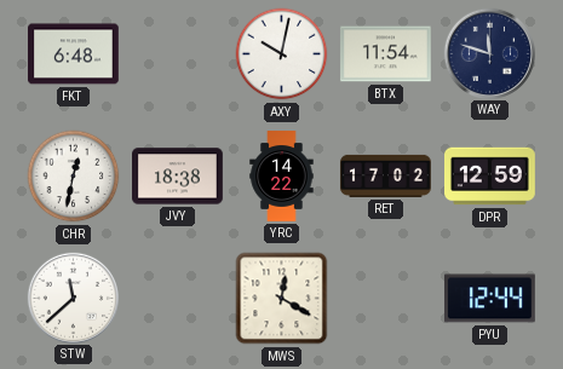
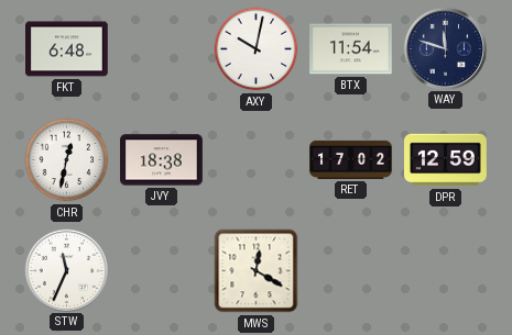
YRC: 14:22 -> none
STW: 11:38 -> 11:34
PYU: 12:44 -> none
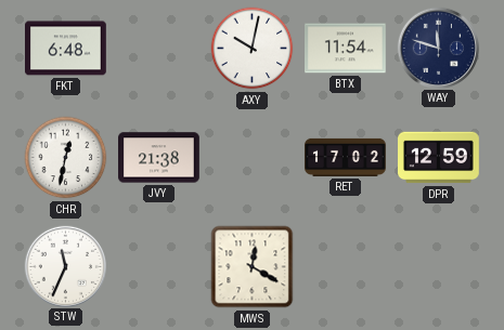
JVY: 18:38 -> 21:38
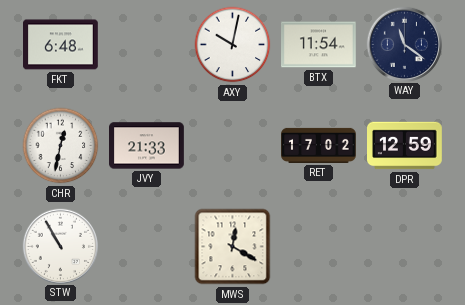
WAY: 11:48 -> 11:21
JVY: 21:38 -> 21:33
STW: 11:34 -> 10:55
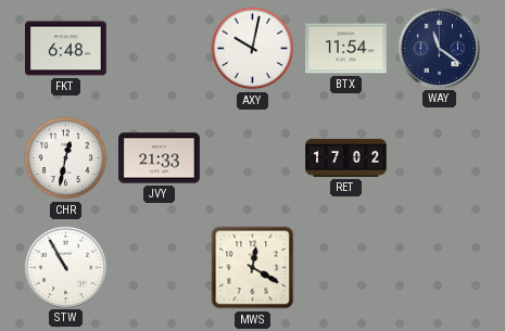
DPR: 12:59 -> none
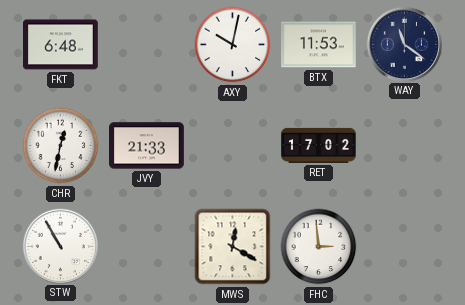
BTX: 11:54 -> 11:53
FHC: none -> 2:59
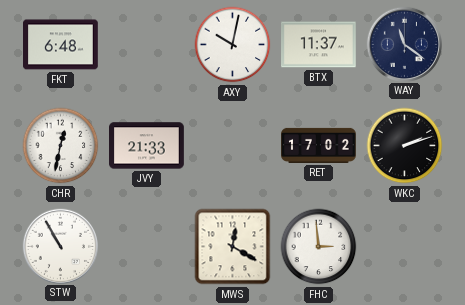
BTX: 11:53 -> 11:37
WKC: none -> 2:12
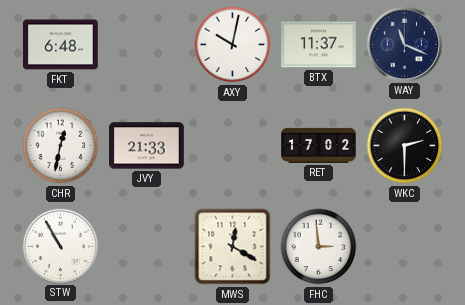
WAY: 11:21 -> 11:19
WKC: 2:12 -> 2:30
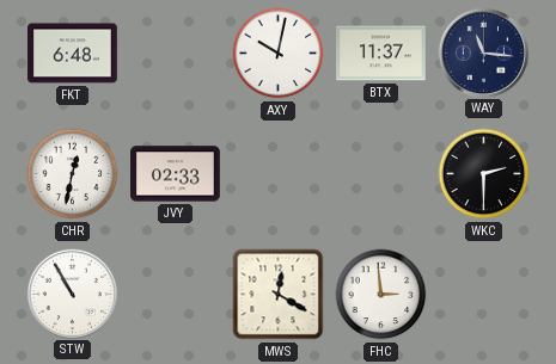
WAY: 11:19 -> 11:16
JVY: 21:33 -> 02:33
RET: 17:02 -> none
